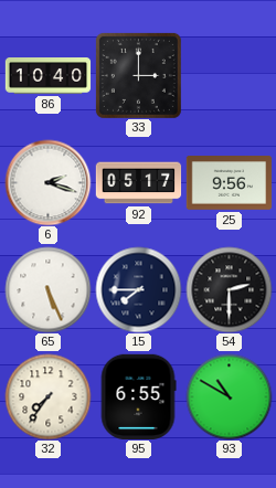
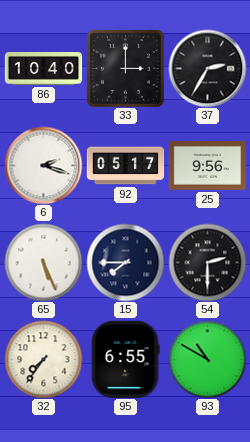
37: none -> 2:35
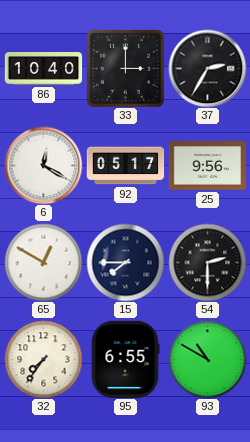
6: 2:18 -> 12:20
65: 5:26 -> 12:50
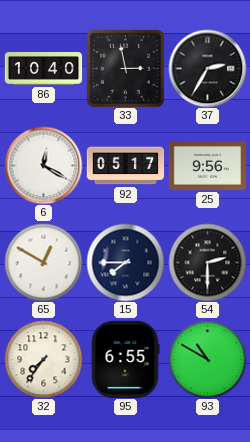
33: 3:00 -> 2:58
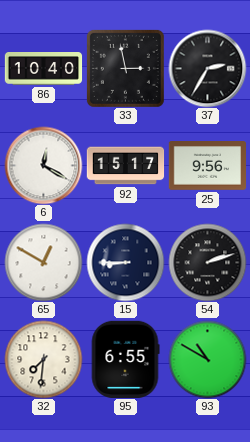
92: 05:17 -> 15:17
15: 7:45 -> 8:45
54: 2:30 -> 2:12
32: 7:36 -> 7:31
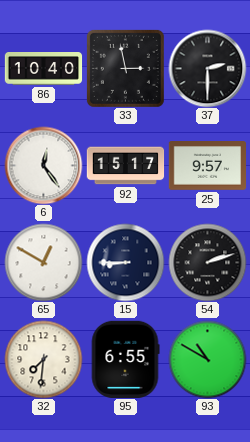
37: 2:35 -> 2:30
6: 12:20 -> 12:24
25: 9:56 -> 9:57
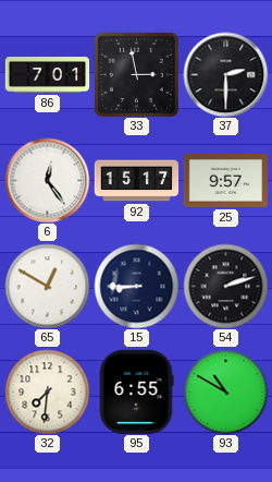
86: 10:40 -> 7:01
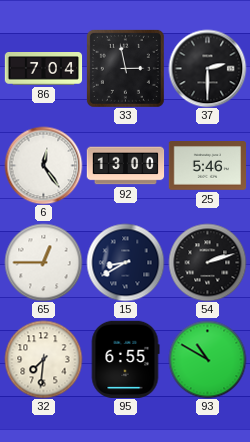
86: 7:01 -> 7:04
92: 15:17 -> 13:00
25: 9:57 -> 5:46
65: 12:50 -> 12:45
15: 8:45 -> 8:40
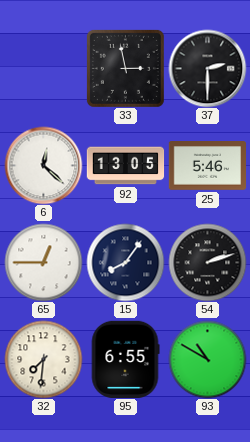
86: 7:04 -> none
6: 12:24 -> 12:22
92: 13:00 -> 13:05
15: 8:40 -> 8:06
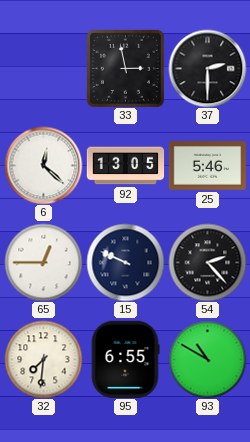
15: 8:06 -> 9:49
54: 2:12 -> 2:23
